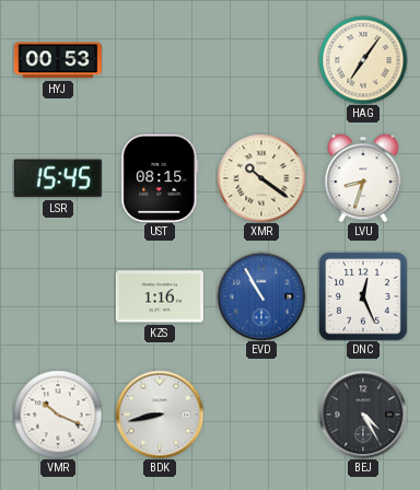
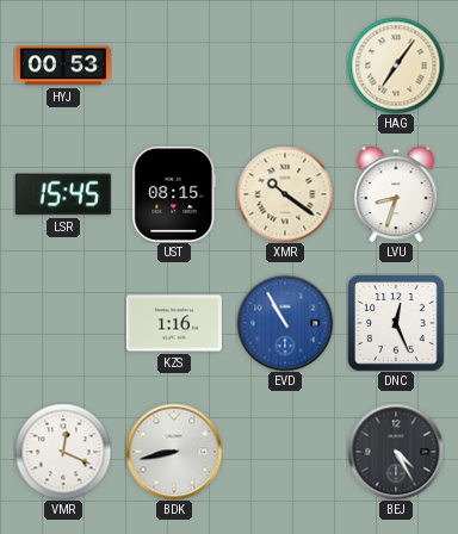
VMR: 10:19 -> 12:19
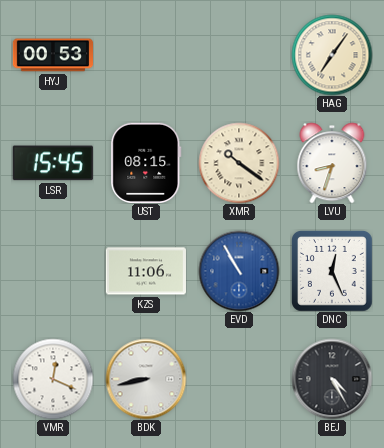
KZS: 1:16 -> 11:06
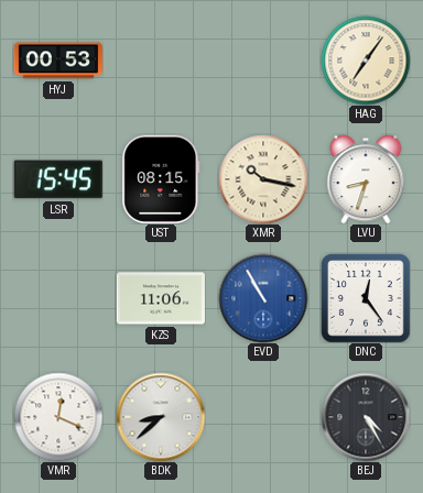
XMR: 10:21 -> 10:17
DNC: 12:26 -> 12:24
BDK: 8:43 -> 8:38
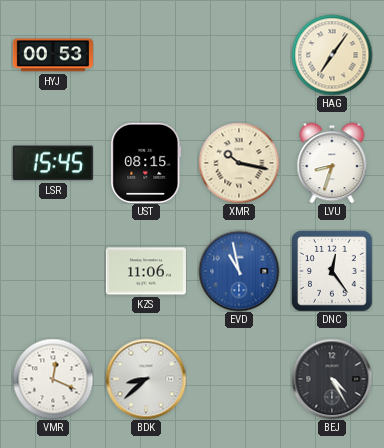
EVD: 10:55 -> 10:58
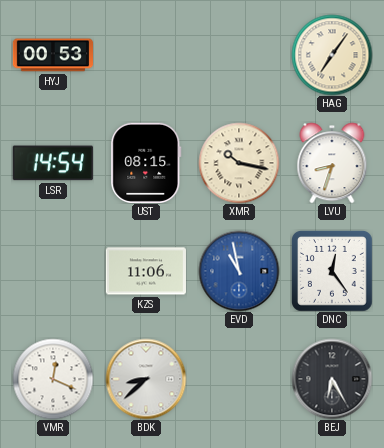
LSR: 15:45 -> 14:54
BEJ: 4:25 -> 6:25
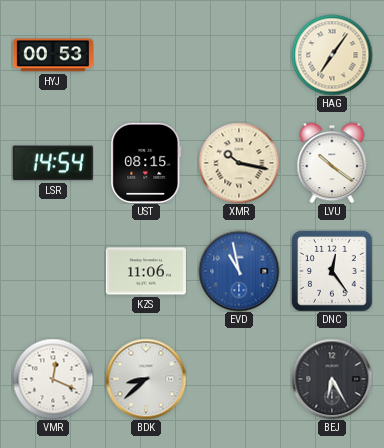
LVU: 8:33 -> 10:21
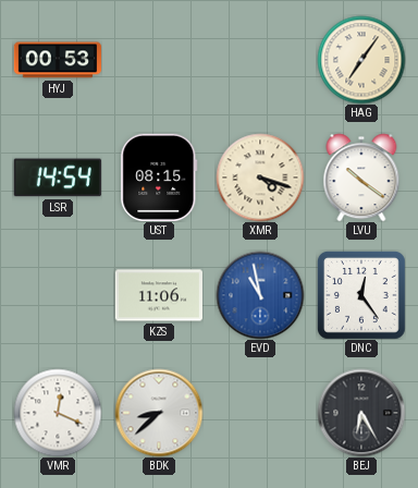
XMR: 10:17 -> 4:18
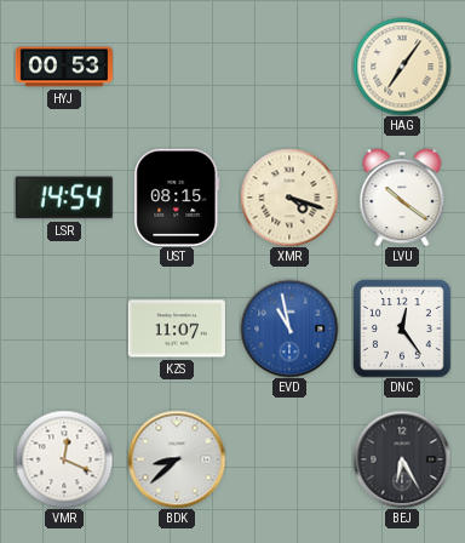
KZS: 11:06 -> 11:07
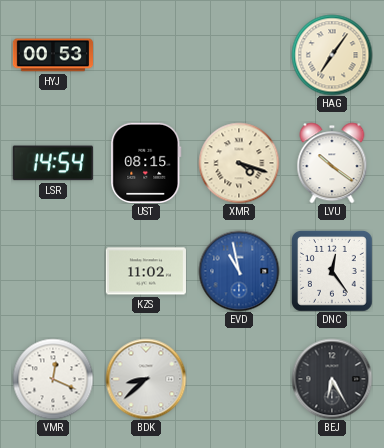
KZS: 11:07 -> 11:02
